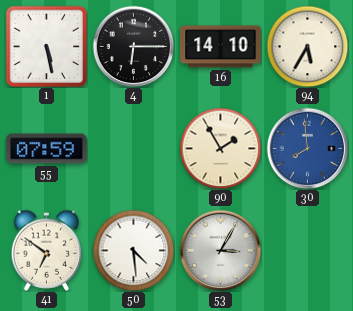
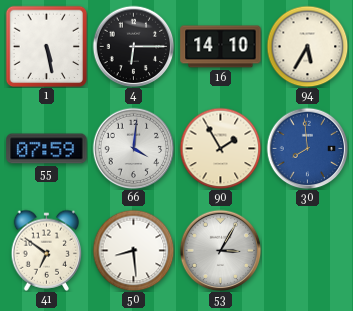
66: none -> 4:01
50: 4:29 -> 8:29
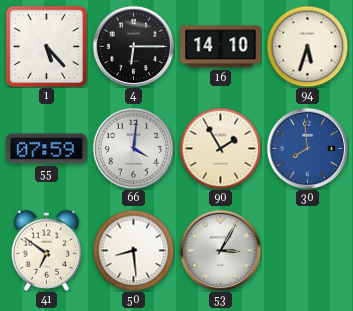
1: 5:28 -> 5:23
94: 5:35 -> 5:33
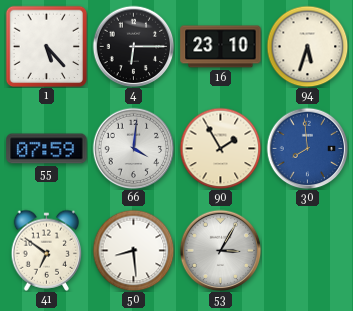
16: 14:10 -> 23:10
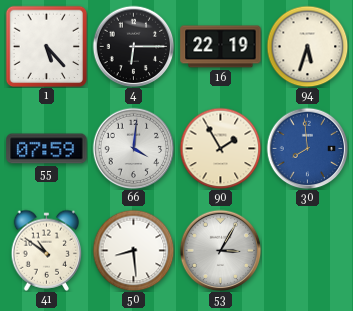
16: 23:10 -> 22:19
41: 6:51 -> 10:51
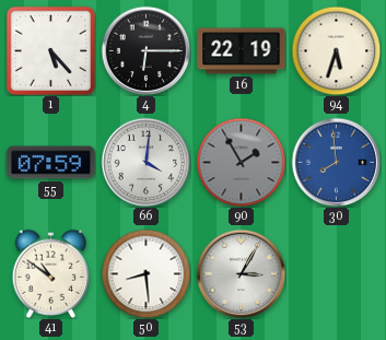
90 dial: cream -> grey
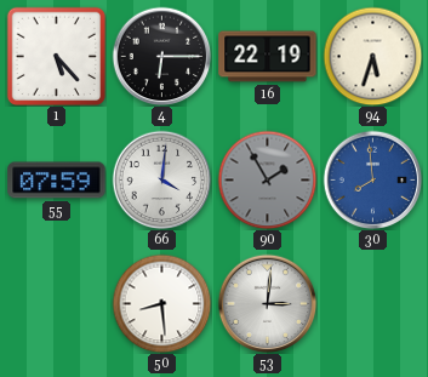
41: 10:51 -> none
53: 3:05 -> 3:01
